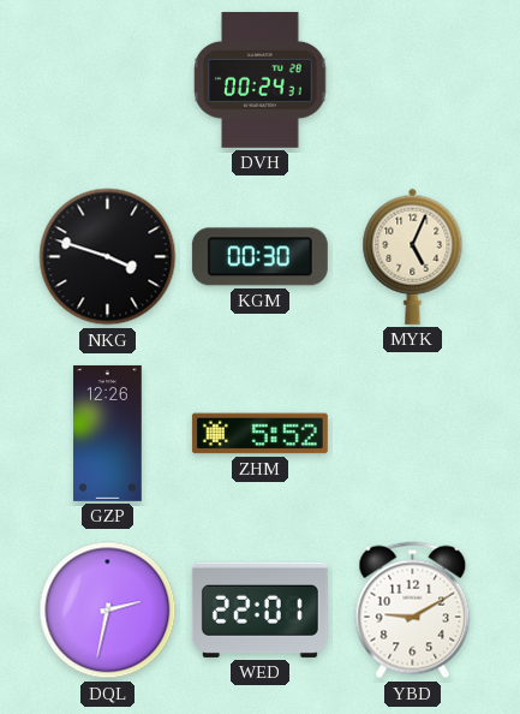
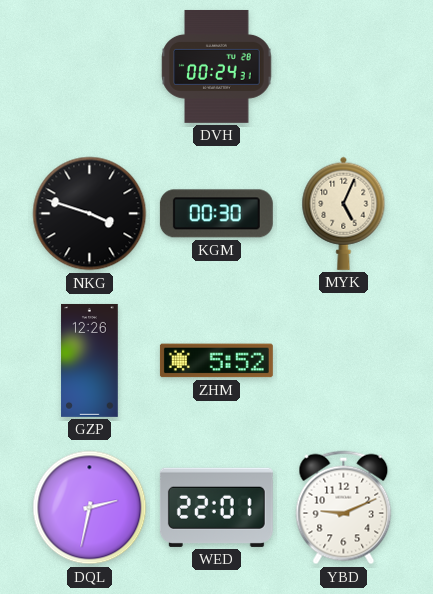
YBD: 9:10 -> 9:11
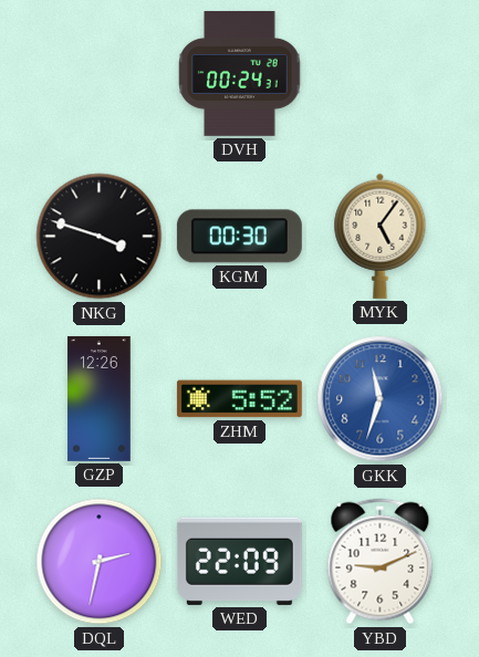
MYK: 5:04 -> 5:06
GKK: none -> 11:33
WED: 22:01 -> 22:09
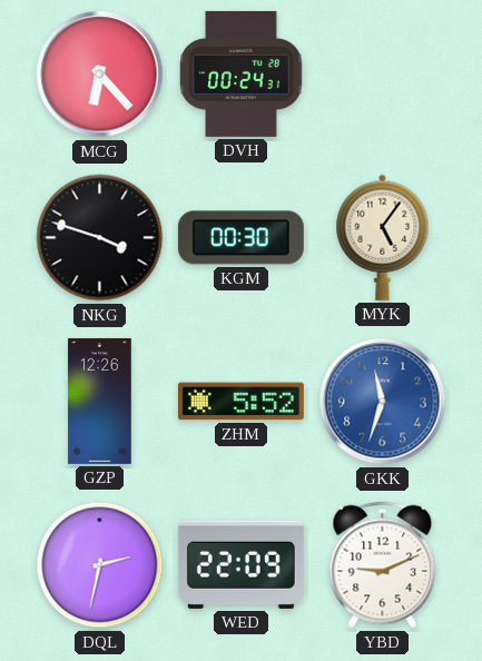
MCG: none -> 6:23
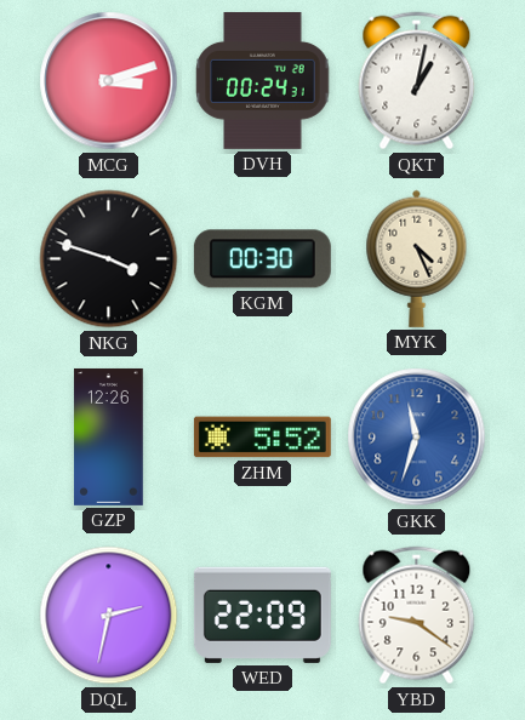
MCG: 6:23 -> 3:12
QKT: none -> 1:02
MYK: 5:06 -> 4:26
YBD: 9:11 -> 9:21
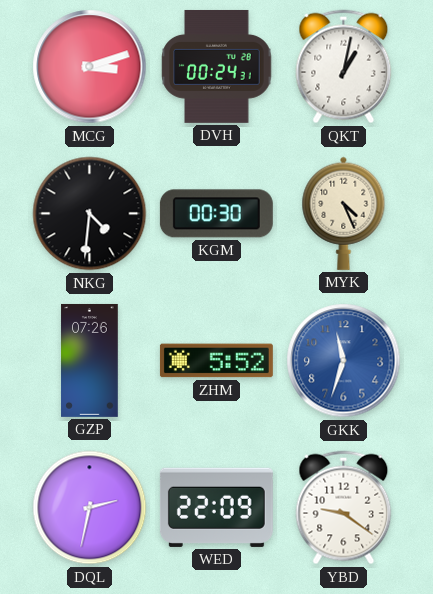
NKG: 3:48 -> 4:31
GZP: 12:26 -> 07:26
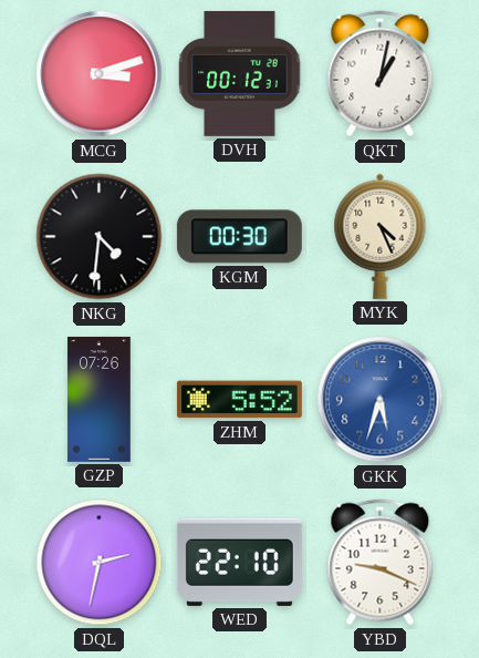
DVH: 00:24 -> 00:12
GKK: 11:33 -> 5:33
WED: 22:09 -> 22:10
YBD: 9:21 -> 9:19
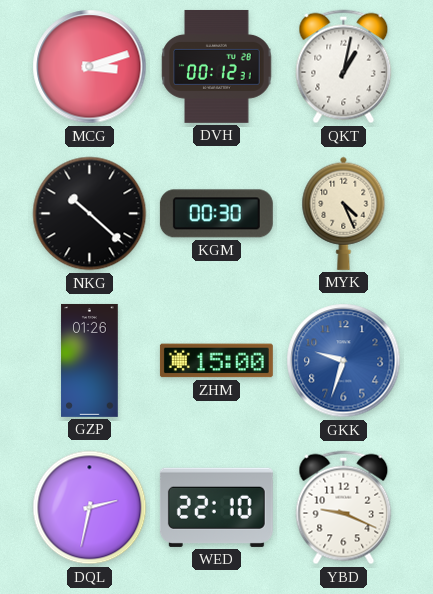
NKG: 4:31 -> 10:22
GZP: 07:26 -> 01:26
ZHM: 5:52 -> 15:00
GKK: 5:33 -> 9:33
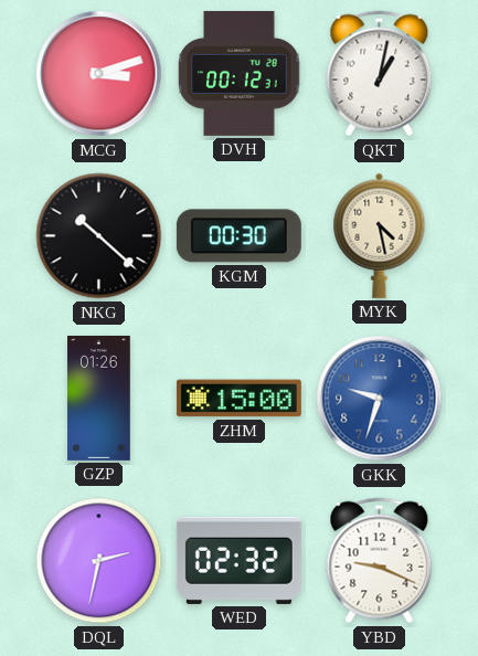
MYK: 4:26 -> 4:28
WED: 22:10 -> 02:32
